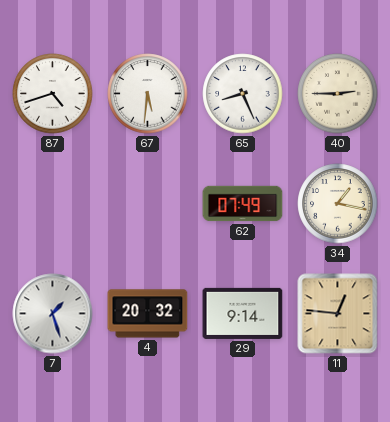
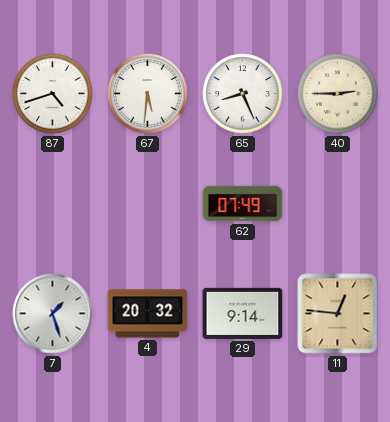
34: 1:17 -> none
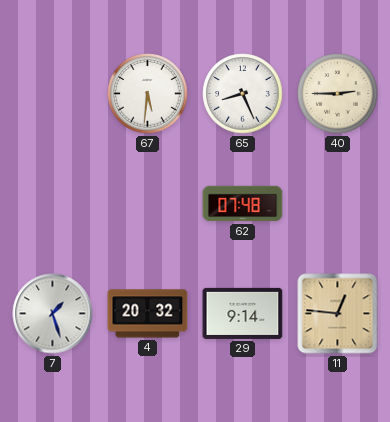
87: 4:42 -> none
62: 07:49 -> 07:48
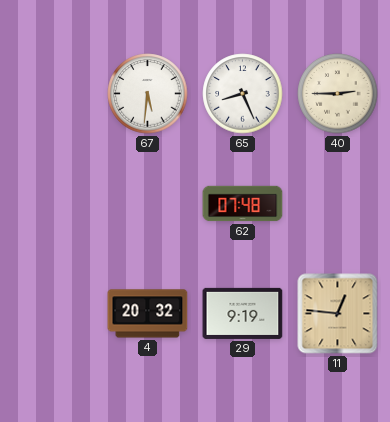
7: 1:27 -> none
29: 9:14 -> 9:19
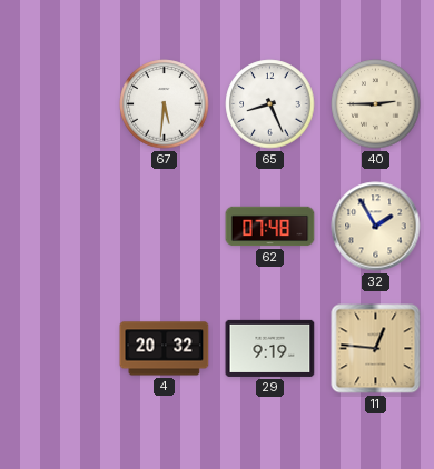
32: none -> 1:55
